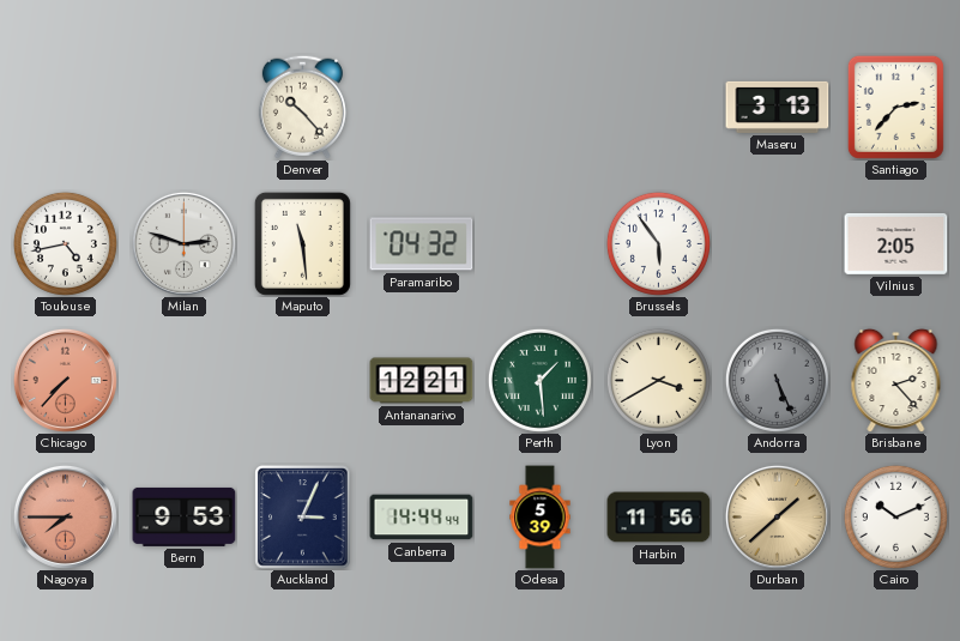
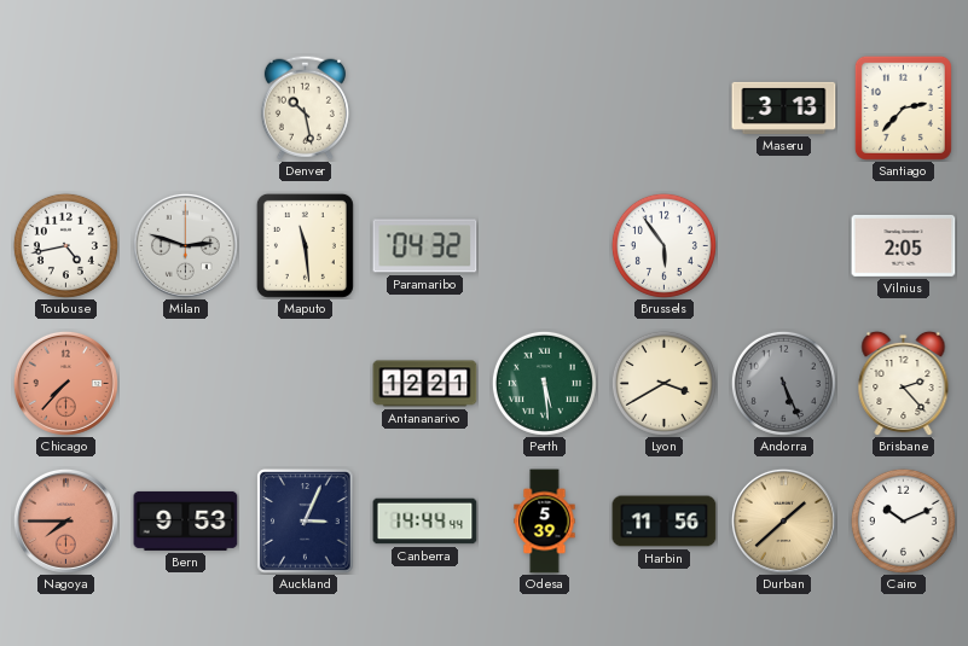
Denver: 10:23 -> 10:28
Perth: 1:29 -> 5:29
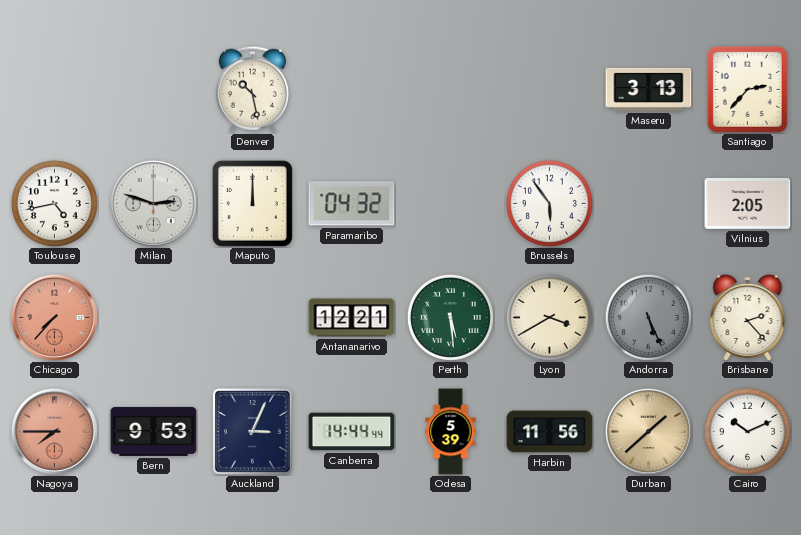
Maputo: 11:29 -> 12:00
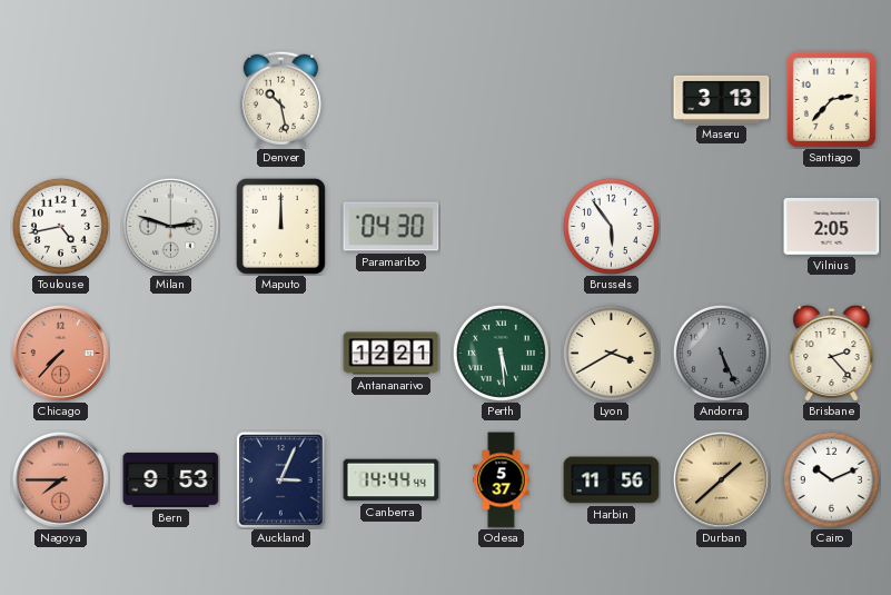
Paramaribo: 04:32 -> 04:30
Odesa: 5:39 -> 5:37
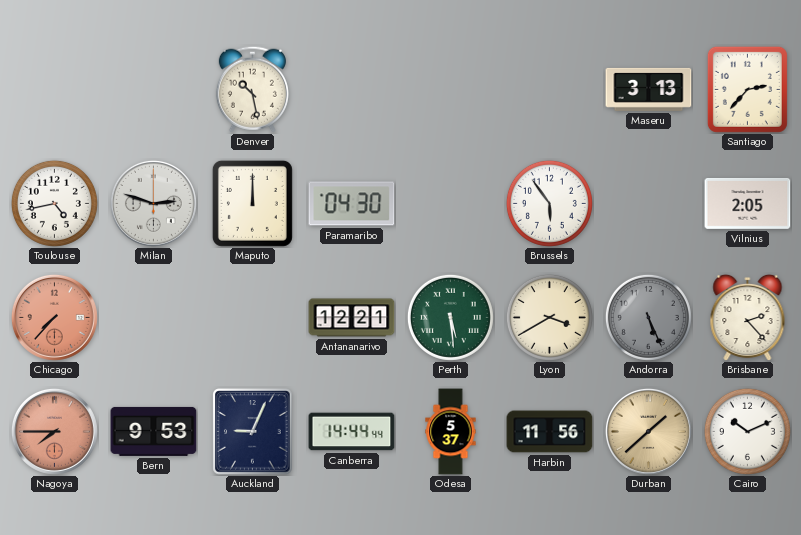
Auckland: 3:04 -> 9:04
